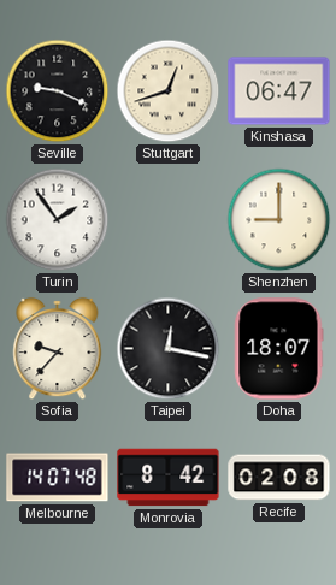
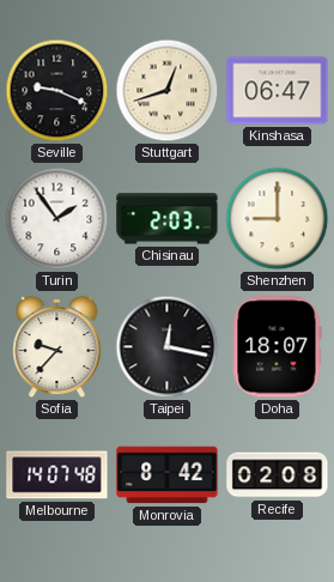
Chisinau: none -> 2:03
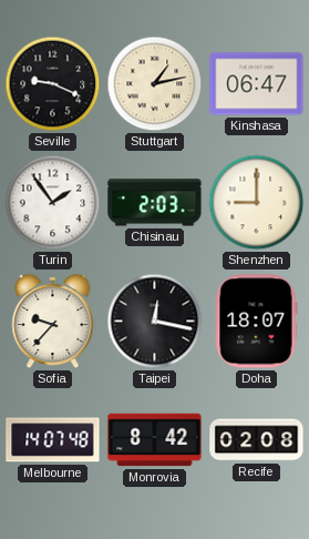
Stuttgart: 12:42 -> 1:13
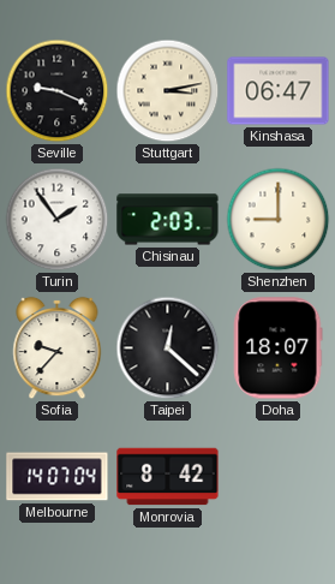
Stuttgart: 1:13 -> 3:13
Taipei: 12:17 -> 12:22
Melbourne: 14:07:48 -> 14:07:04
Recife: 02:08 -> none
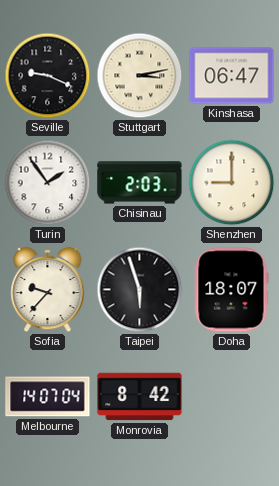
Taipei: 12:22 -> 5:57
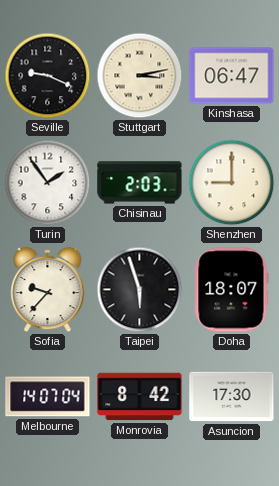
Asuncion: none -> 17:30
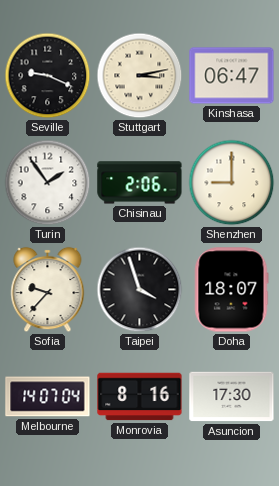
Chisinau: 2:03 -> 2:06
Taipei: 5:57 -> 3:57
Monrovia: 8:42 -> 8:16
